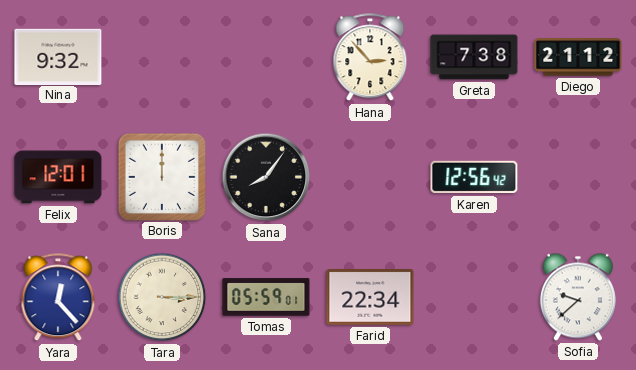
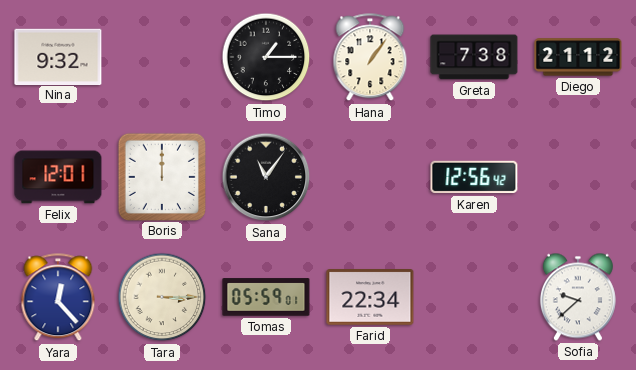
Timo: none -> 1:15
Hana: 2:53 -> 1:06
Sana: 8:06 -> 11:06
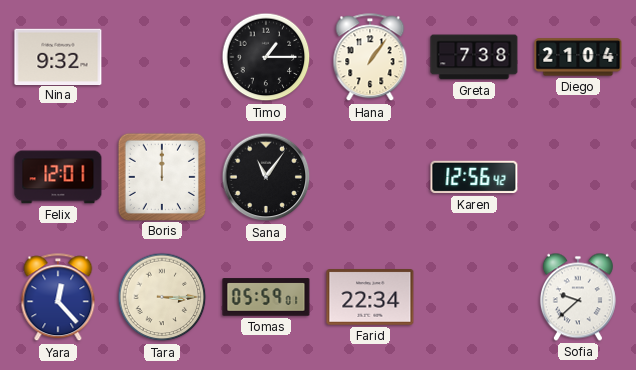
Diego: 21:12 -> 21:04
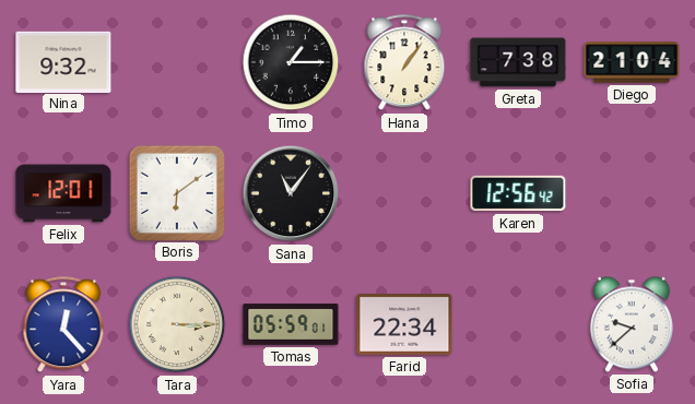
Boris: 12:00 -> 6:09
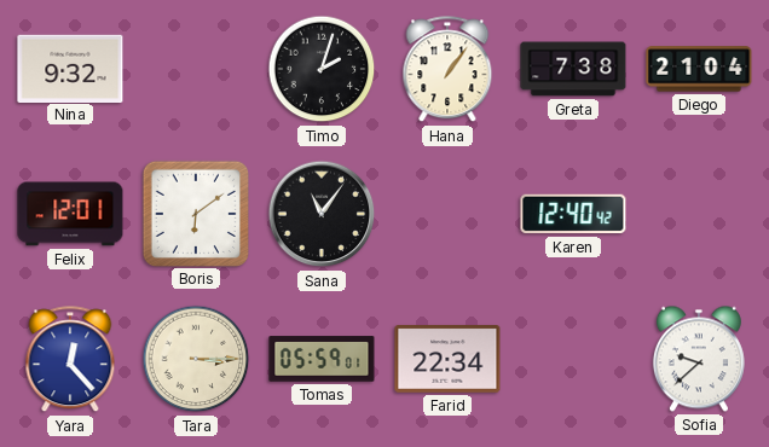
Timo: 1:15 -> 2:03
Karen: 12:56 -> 12:40
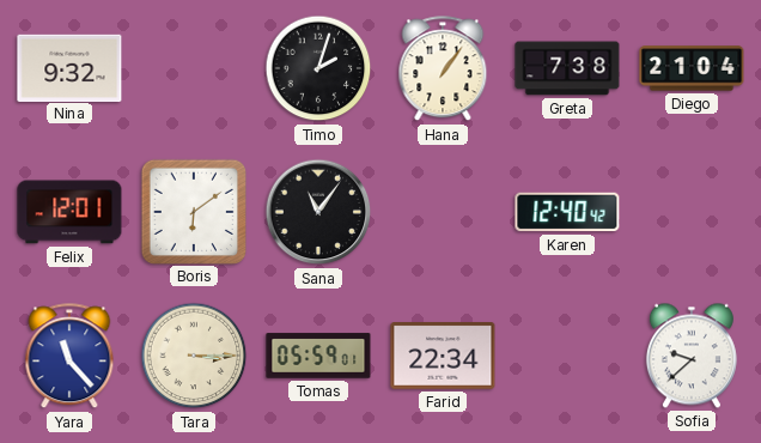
Yara: 12:23 -> 11:23
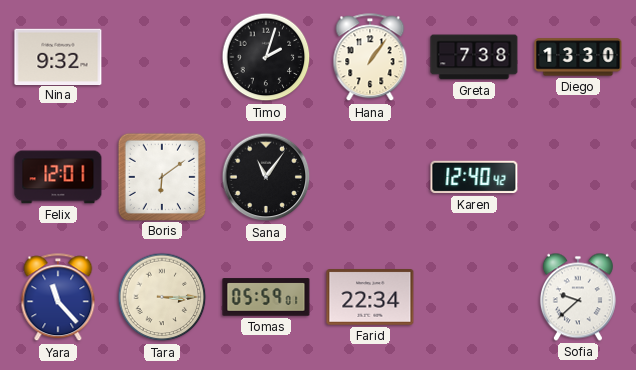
Diego: 21:04 -> 13:30
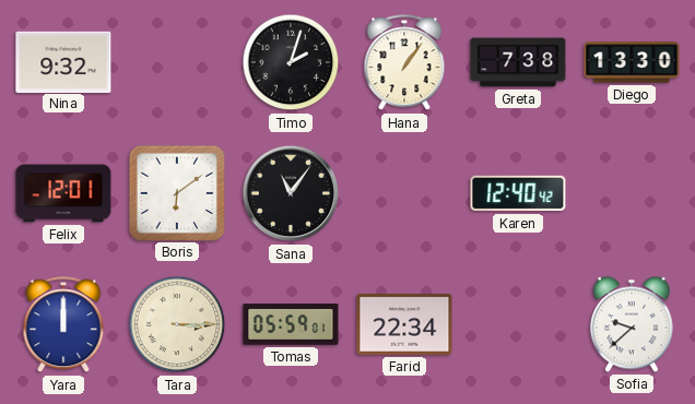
Yara: 11:23 -> 12:00
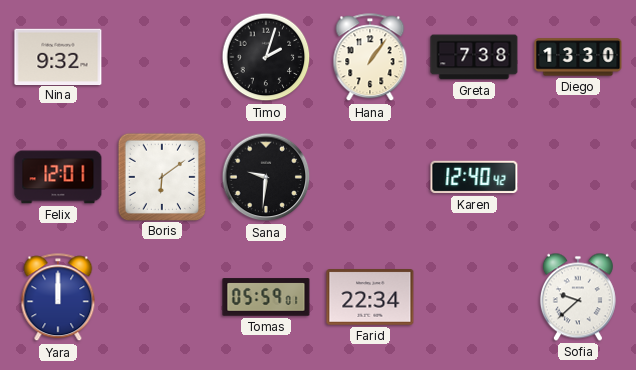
Sana: 11:06 -> 9:31
Tara: 3:15 -> none
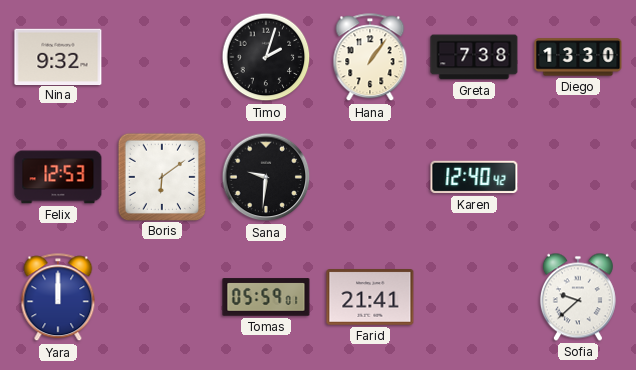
Felix: 12:01 -> 12:53
Farid: 22:34 -> 21:41
